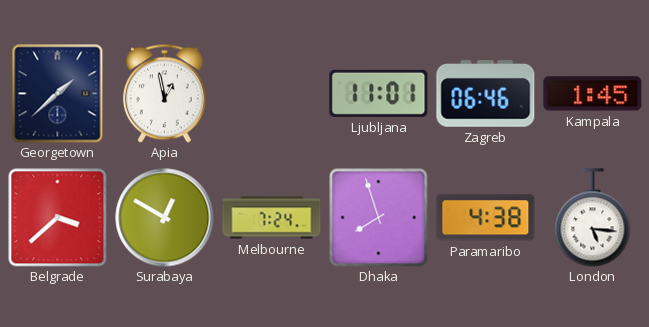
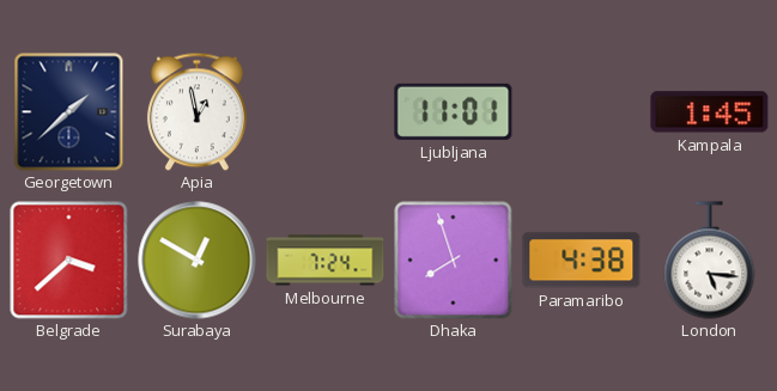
Zagreb: 06:46 -> none
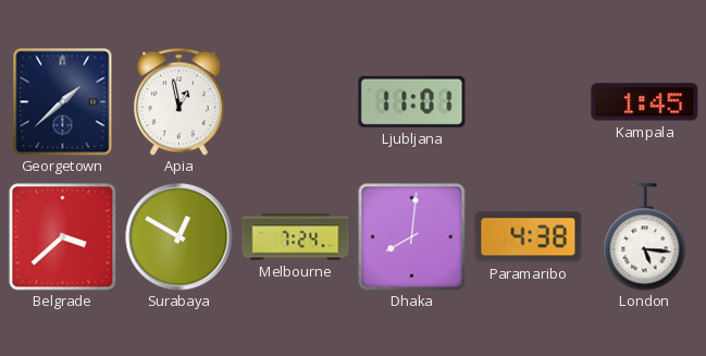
Dhaka: 7:57 -> 8:01
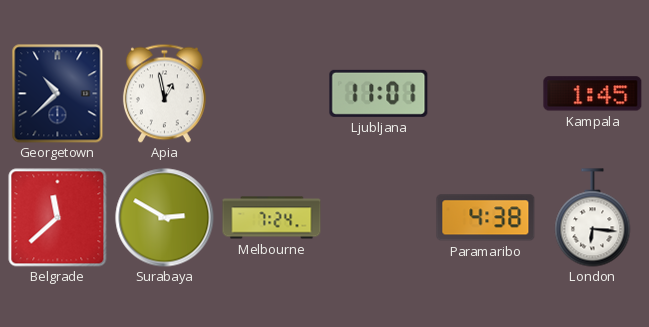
Georgetown: 1:38 -> 10:38
Belgrade: 3:38 -> 11:38
Surabaya: 12:50 -> 2:50
Dhaka: 8:01 -> none
London: 5:16 -> 6:16
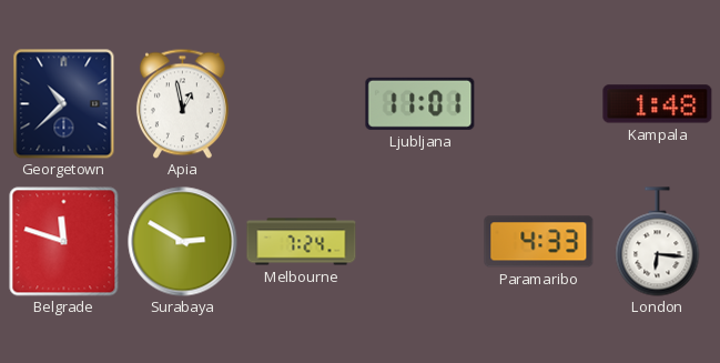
Kampala: 1:45 -> 1:48
Belgrade: 11:38 -> 11:48
Paramaribo: 4:38 -> 4:33
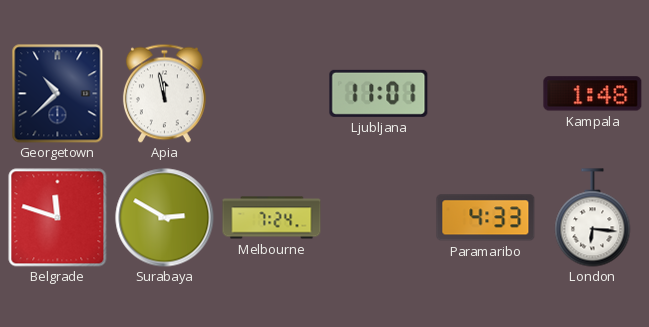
Apia: 12:58 -> 11:58
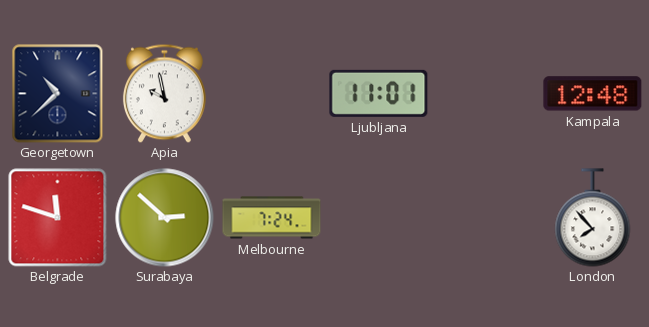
Apia: 11:58 -> 9:58
Kampala: 1:48 -> 12:48
Surabaya: 2:50 -> 2:52
Paramaribo: 4:33 -> none
London: 6:16 -> 7:53
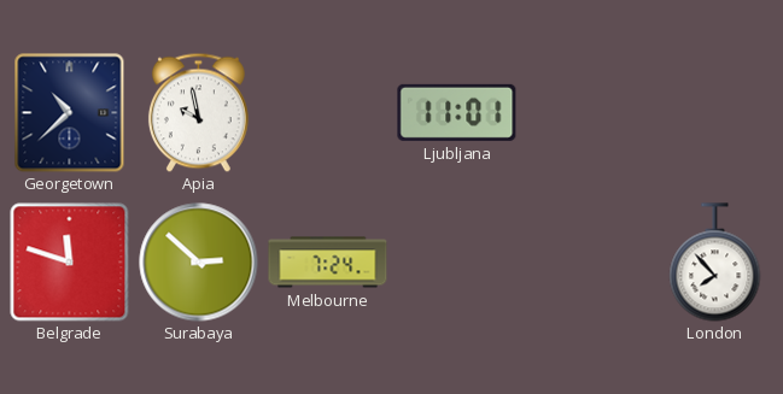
Kampala: 12:48 -> none
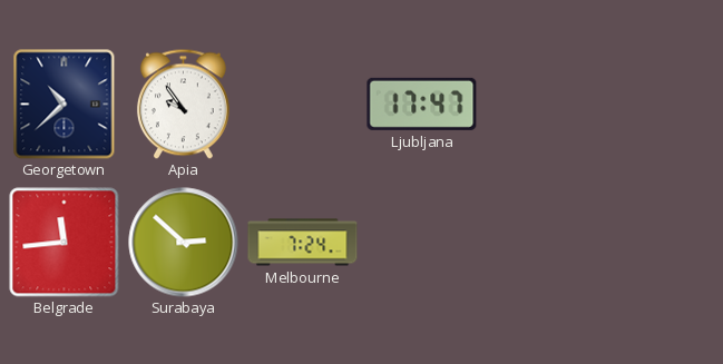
Apia: 9:58 -> 9:54
Ljubljana: 11:01 -> 17:47
Belgrade: 11:48 -> 11:44
London: 7:53 -> none
